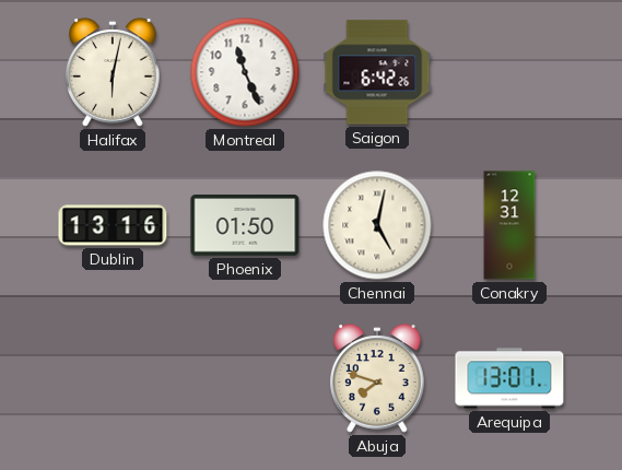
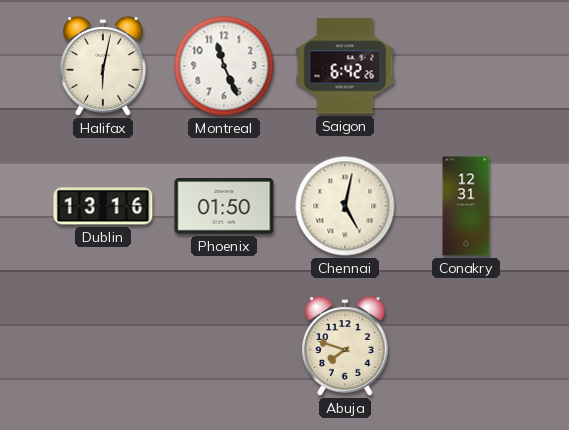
Arequipa: 13:01 -> none
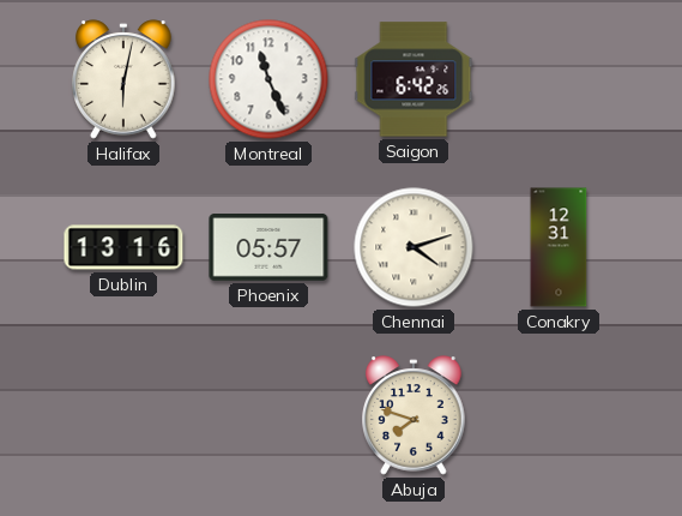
Phoenix: 01:50 -> 05:57
Chennai: 5:02 -> 4:12
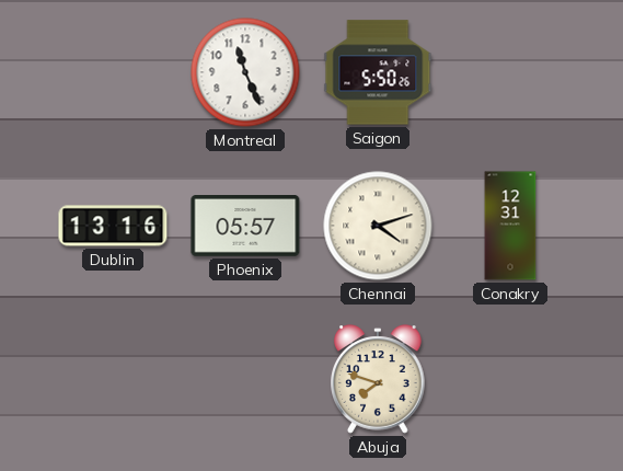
Halifax: 6:02 -> none
Saigon: 6:42 -> 5:50
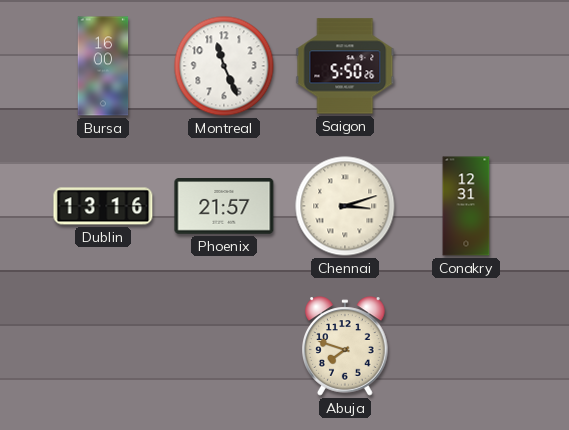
Bursa: none -> 16:00
Phoenix: 05:57 -> 21:57
Chennai: 4:12 -> 3:12
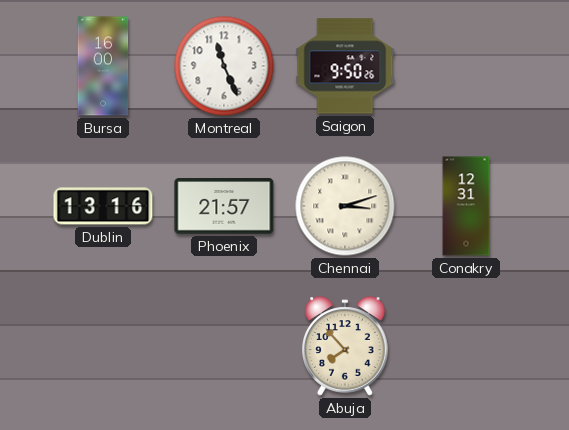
Saigon: 5:50 -> 9:50
Abuja: 7:48 -> 7:53
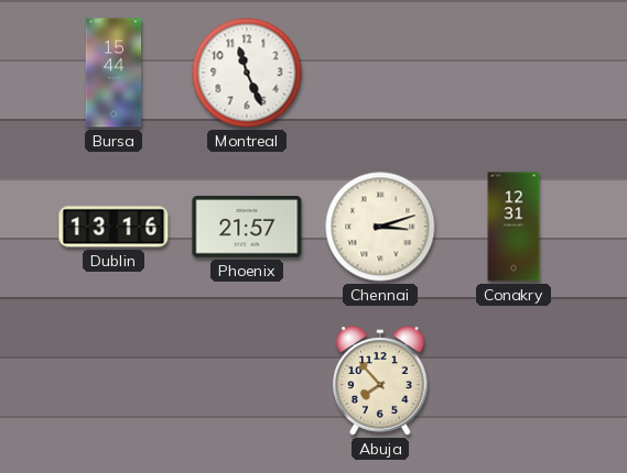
Bursa: 16:00 -> 15:44
Saigon: 9:50 -> none
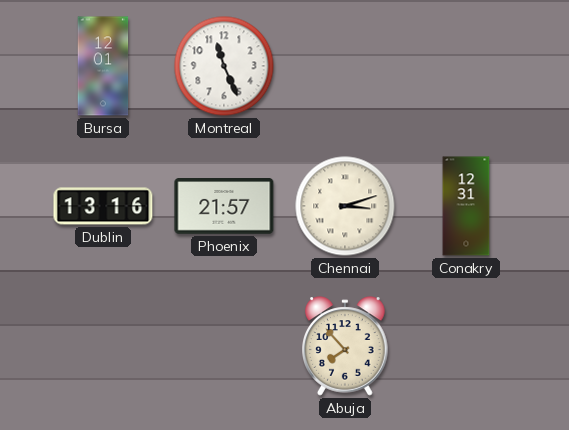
Bursa: 15:44 -> 12:01
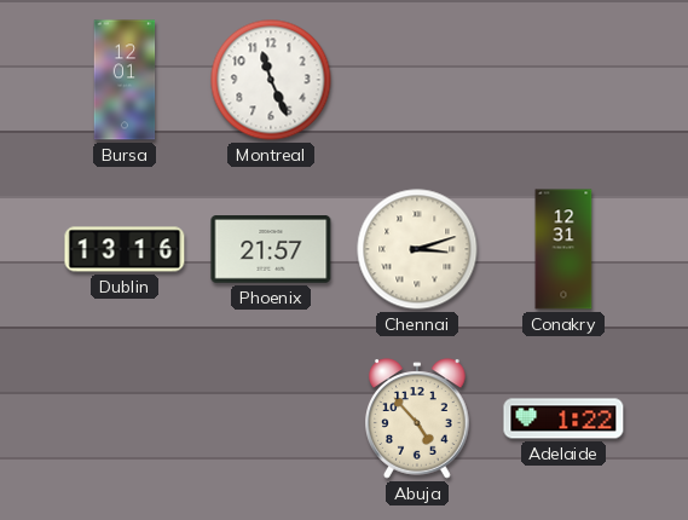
Abuja: 7:53 -> 4:53
Adelaide: none -> 1:22
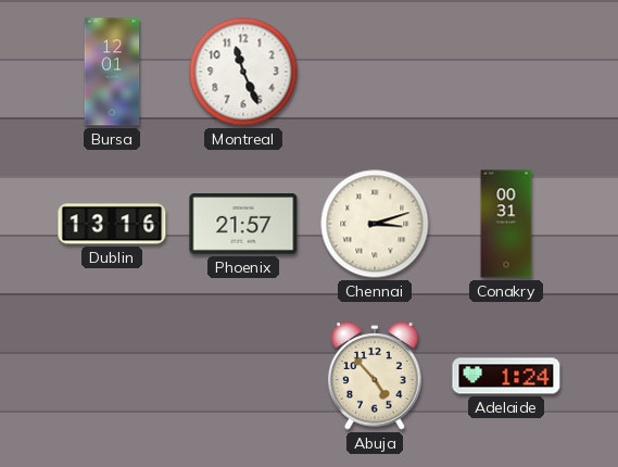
Conakry: 12:31 -> 00:31
Adelaide: 1:22 -> 1:24
